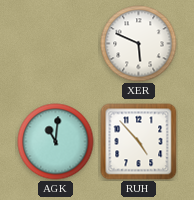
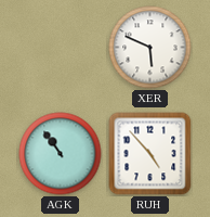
AGK: 11:01 -> 10:54
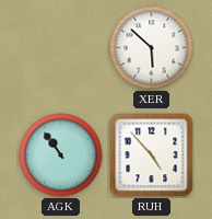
XER: 5:49 -> 5:52
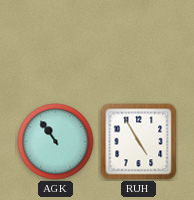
XER: 5:52 -> none
RUH: 4:53 -> 4:55
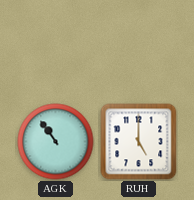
RUH: 4:55 -> 5:00
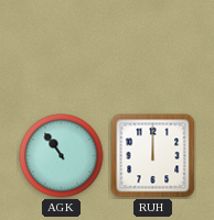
RUH: 5:00 -> 12:00
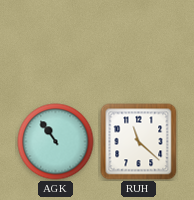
RUH: 12:00 -> 11:22
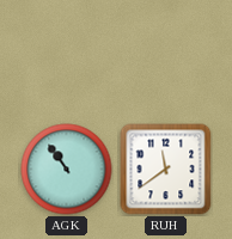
RUH: 11:22 -> 11:39
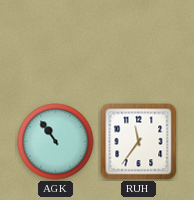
RUH: 11:39 -> 11:36
